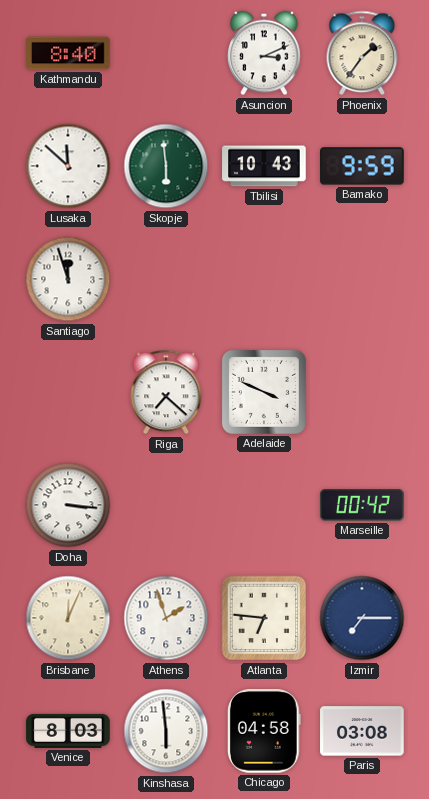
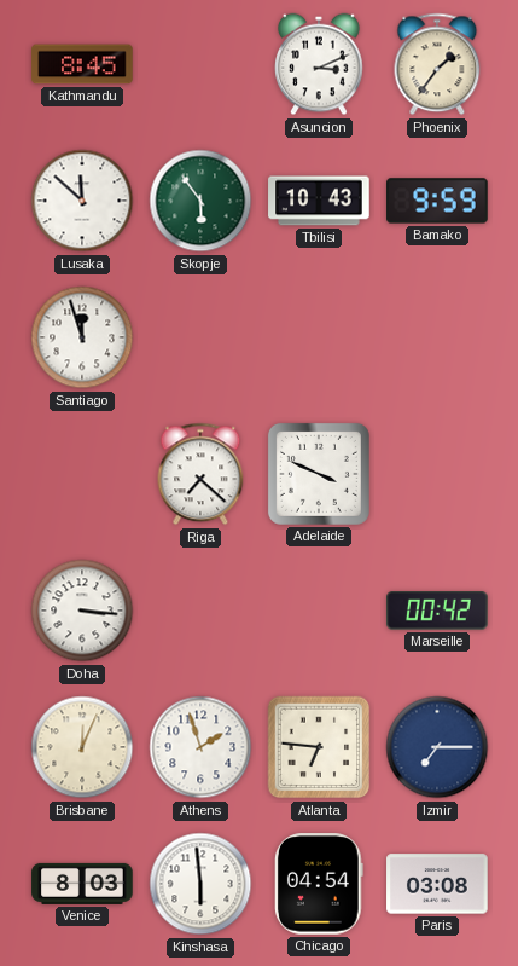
Kathmandu: 8:40 -> 8:45
Skopje: 5:59 -> 5:54
Chicago: 04:58 -> 04:54
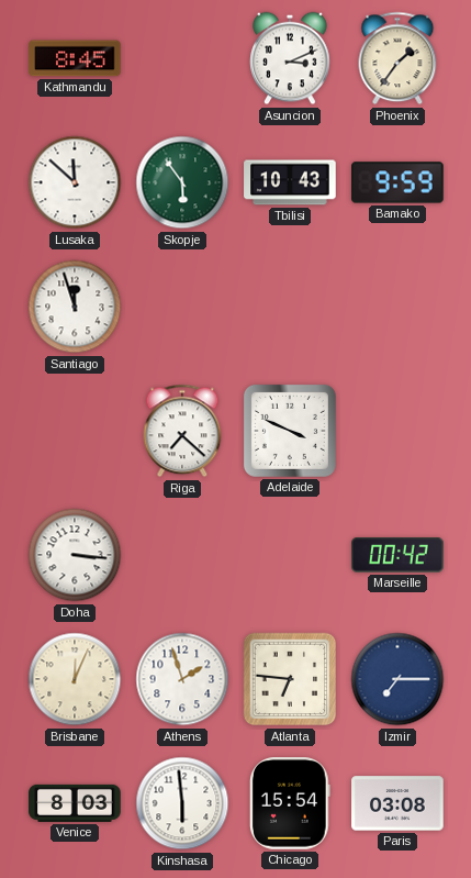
Chicago: 04:54 -> 15:54
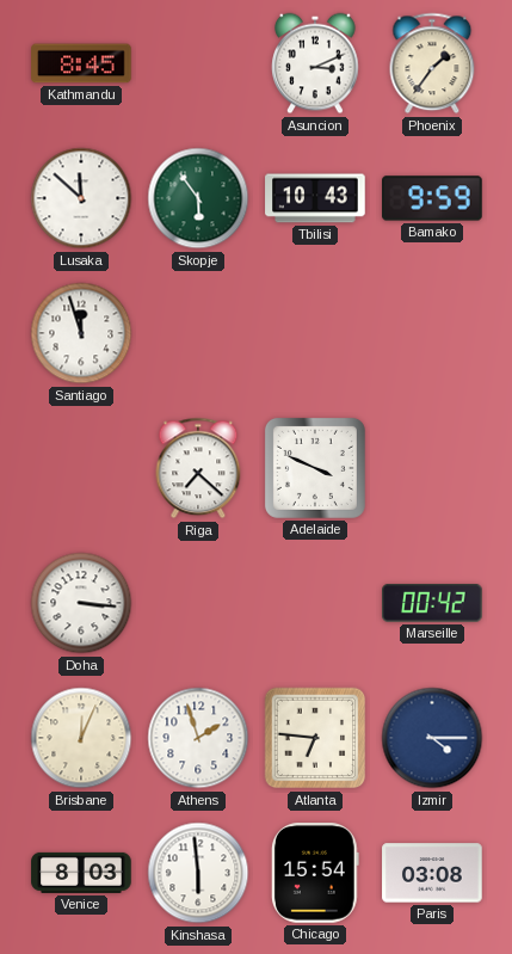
Izmir: 7:15 -> 4:15
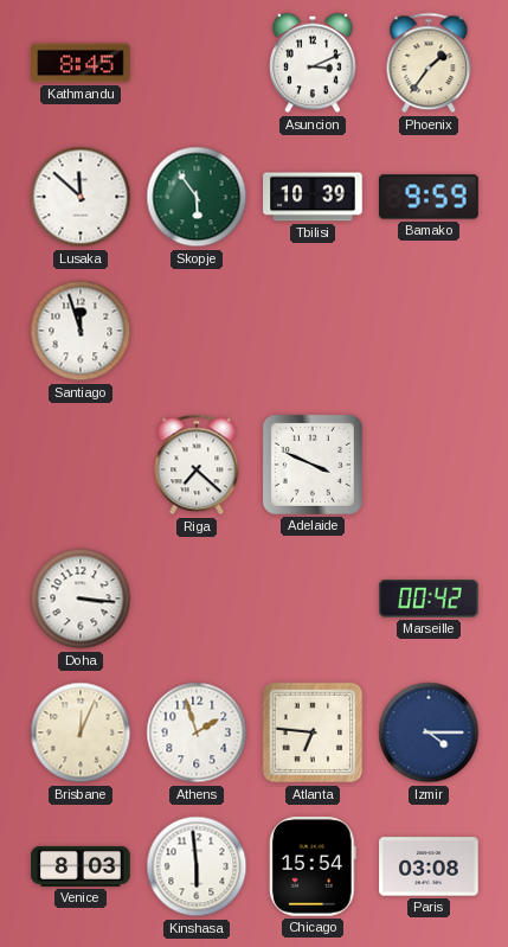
Tbilisi: 10:43 -> 10:39
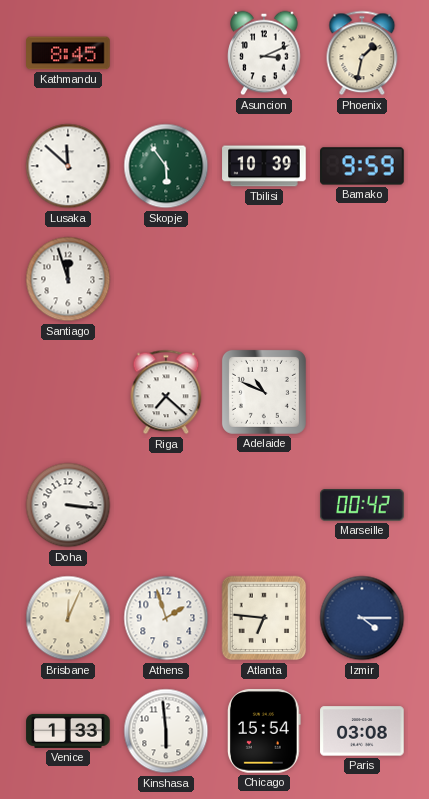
Phoenix: 1:36 -> 1:32
Adelaide: 3:49 -> 10:49
Venice: 8:03 -> 1:33
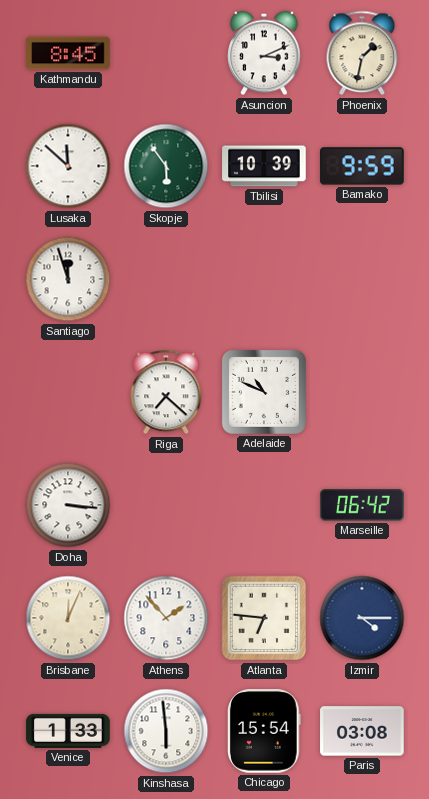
Marseille: 00:42 -> 06:42
Athens: 1:57 -> 1:53
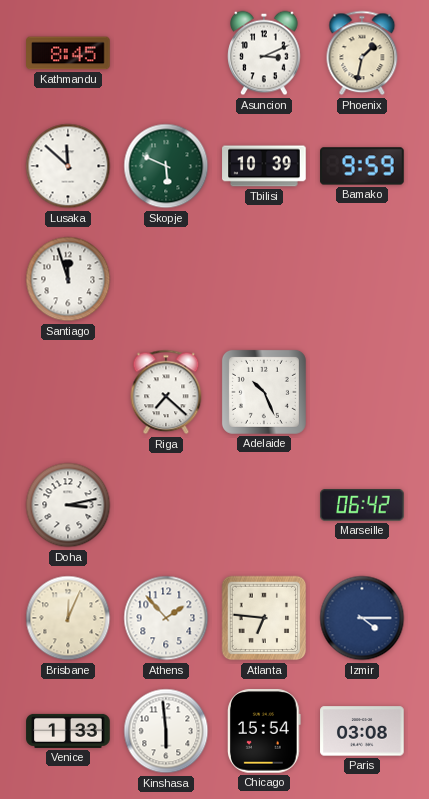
Skopje: 5:54 -> 5:49
Adelaide: 10:49 -> 10:26
Doha: 3:16 -> 3:13
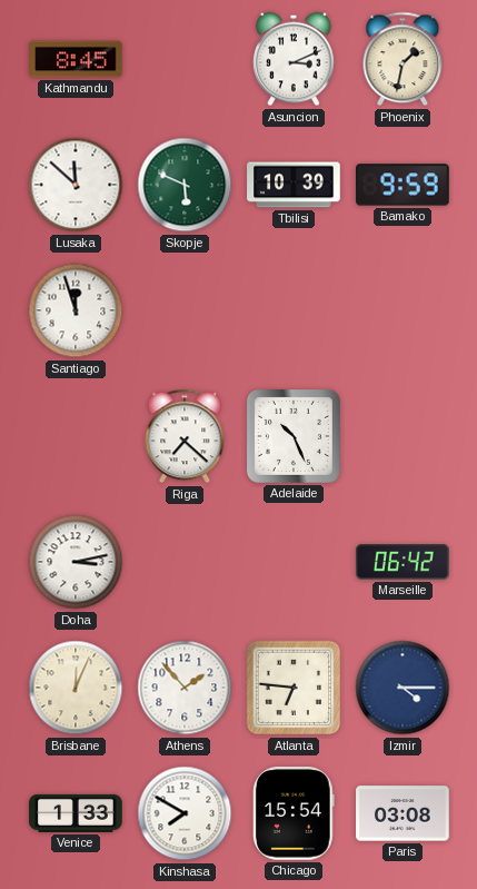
Kinshasa: 5:59 -> 7:50
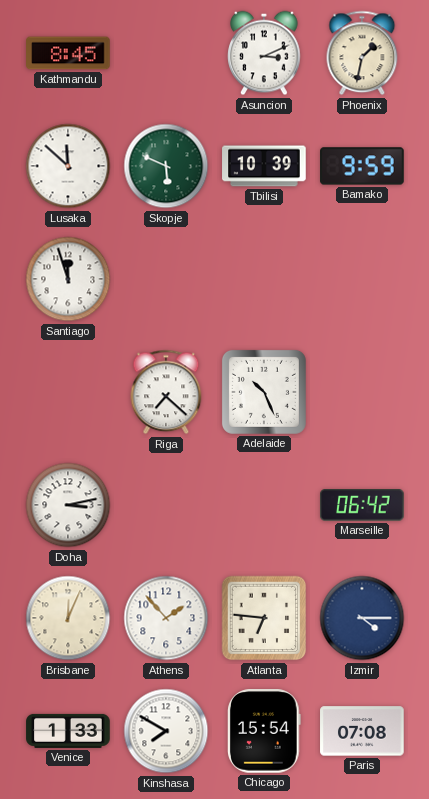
Paris: 03:08 -> 07:08
